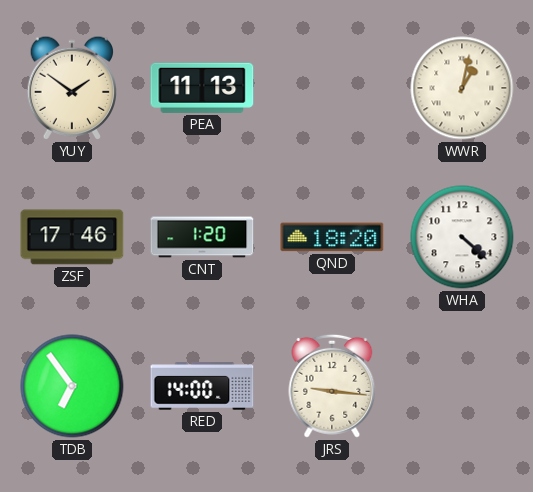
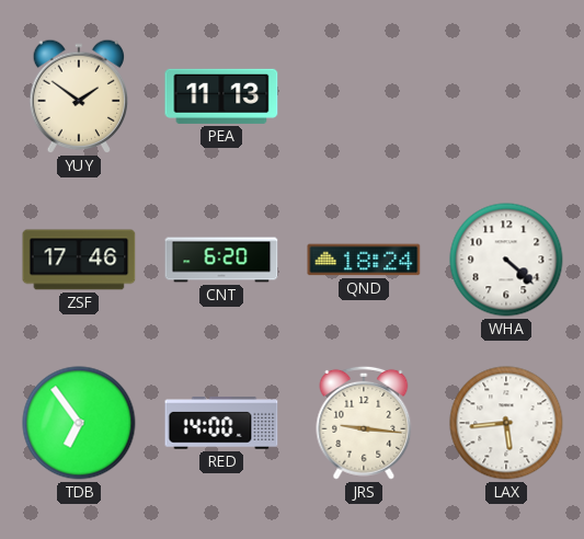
WWR: 1:02 -> none
CNT: 1:20 -> 6:20
QND: 18:20 -> 18:24
LAX: none -> 5:44
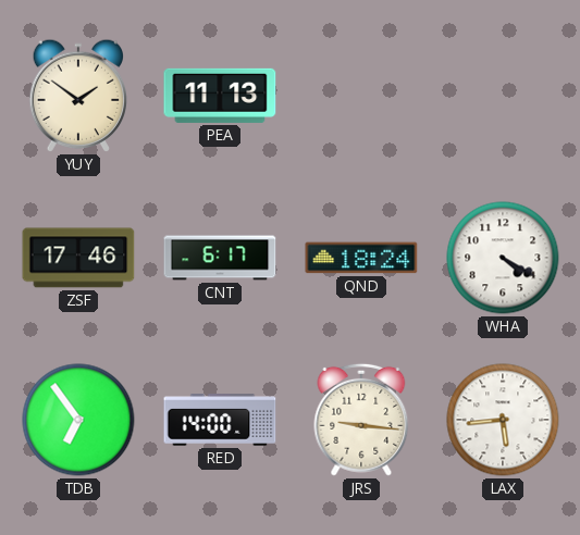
CNT: 6:20 -> 6:17
WHA: 4:22 -> 4:20
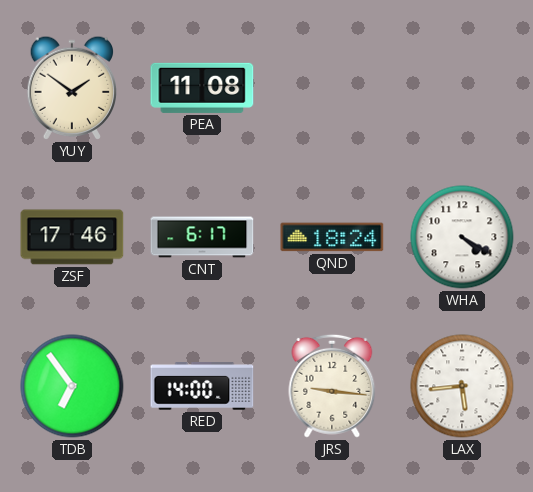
PEA: 11:13 -> 11:08
